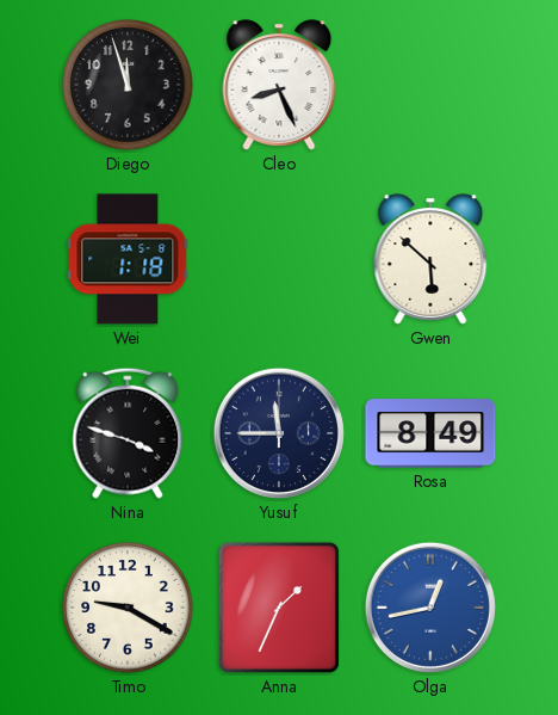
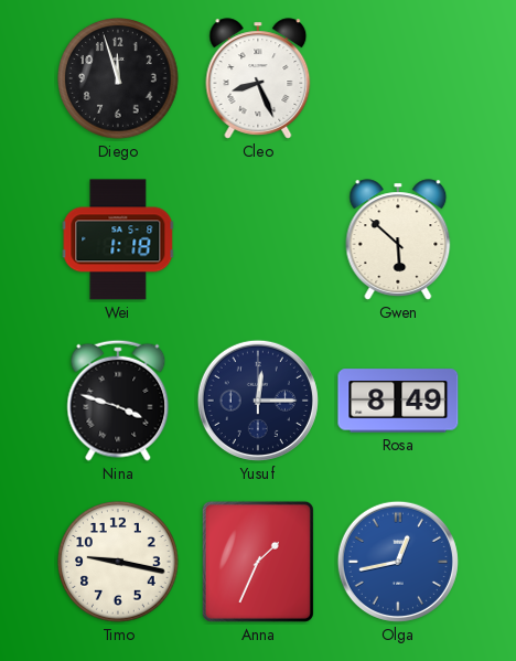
Yusuf: 11:45 -> 12:15
Timo: 9:20 -> 9:17
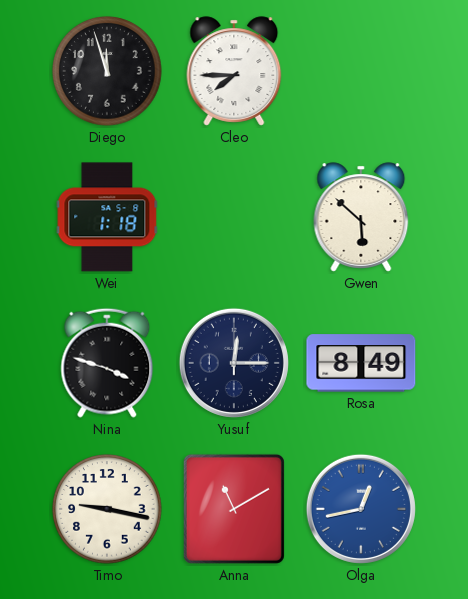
Cleo: 8:26 -> 7:45
Anna: 1:34 -> 11:10
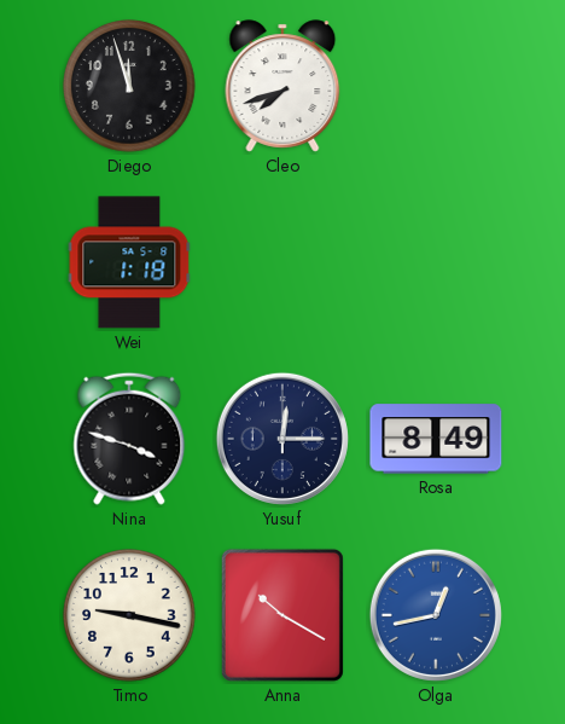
Cleo: 7:45 -> 7:42
Gwen: 5:52 -> none
Anna: 11:10 -> 10:20
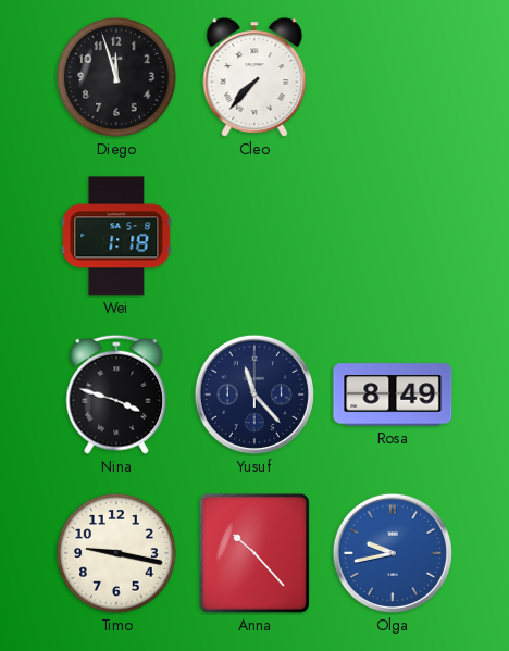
Cleo: 7:42 -> 7:37
Yusuf: 12:15 -> 11:23
Anna: 10:20 -> 10:23
Olga: 12:43 -> 9:43
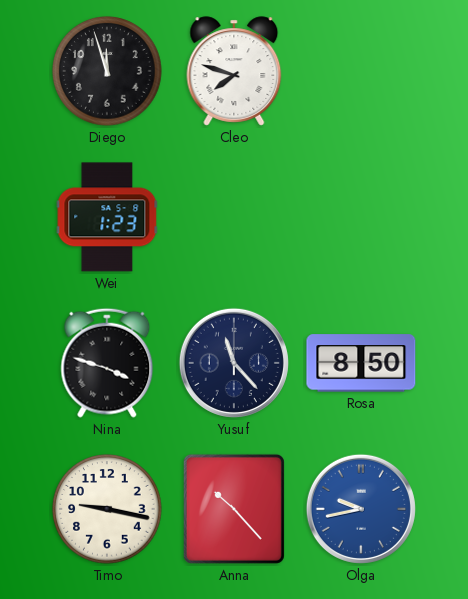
Cleo: 7:37 -> 7:48
Wei: 1:18 -> 1:23
Rosa: 8:49 -> 8:50
